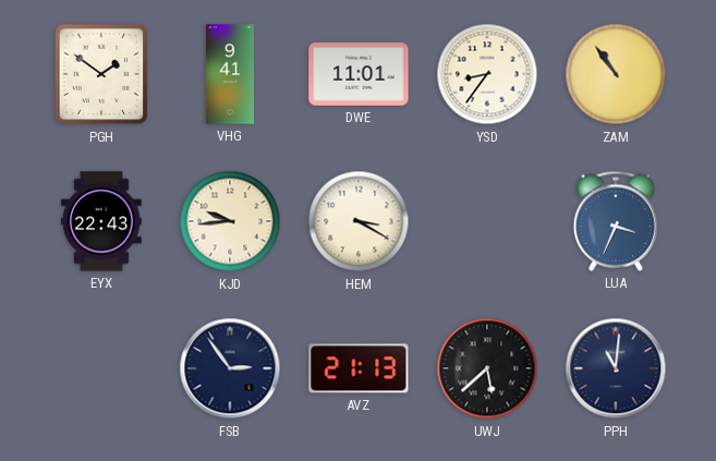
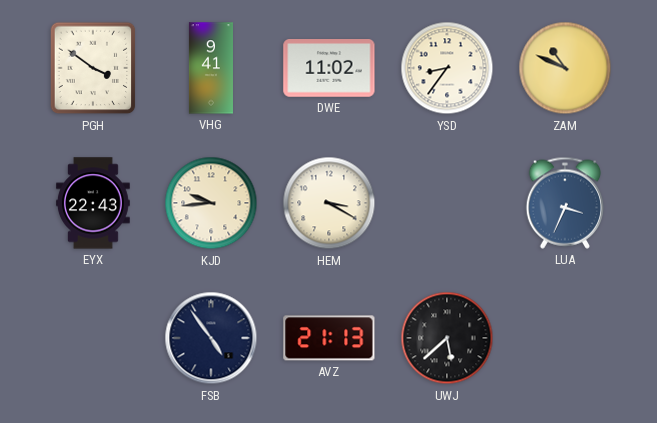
PGH: 1:51 -> 3:51
DWE: 11:01 -> 11:02
ZAM: 10:54 -> 10:49
FSB: 2:54 -> 4:54
PPH: 11:01 -> none
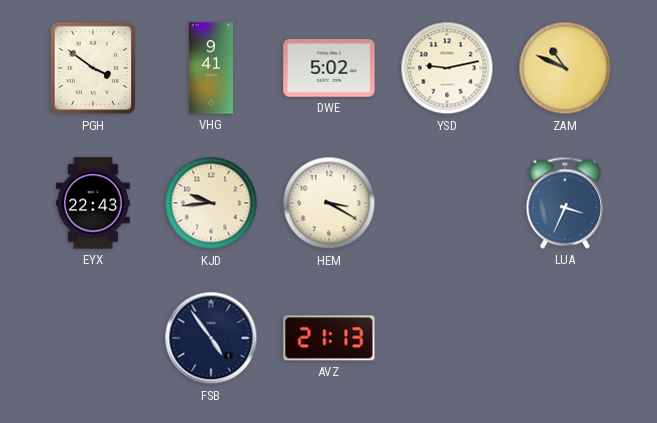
DWE: 11:02 -> 5:02
YSD: 8:36 -> 9:13
UWJ: 5:38 -> none
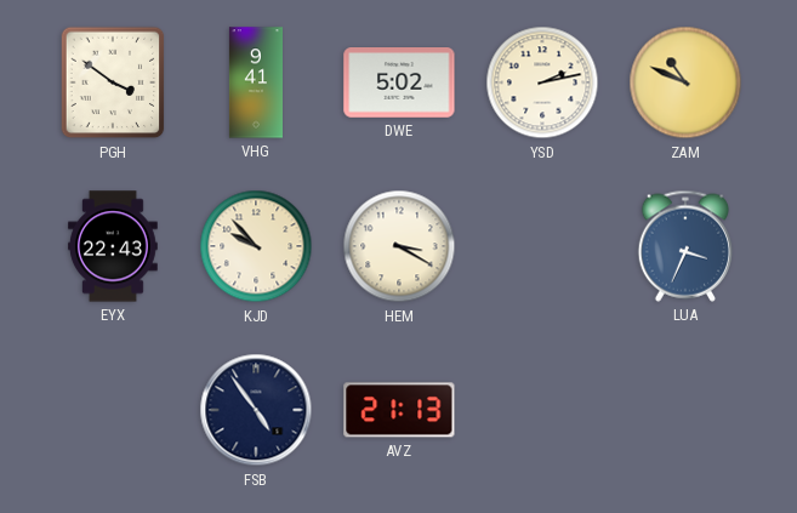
YSD: 9:13 -> 2:13
KJD: 9:44 -> 9:53
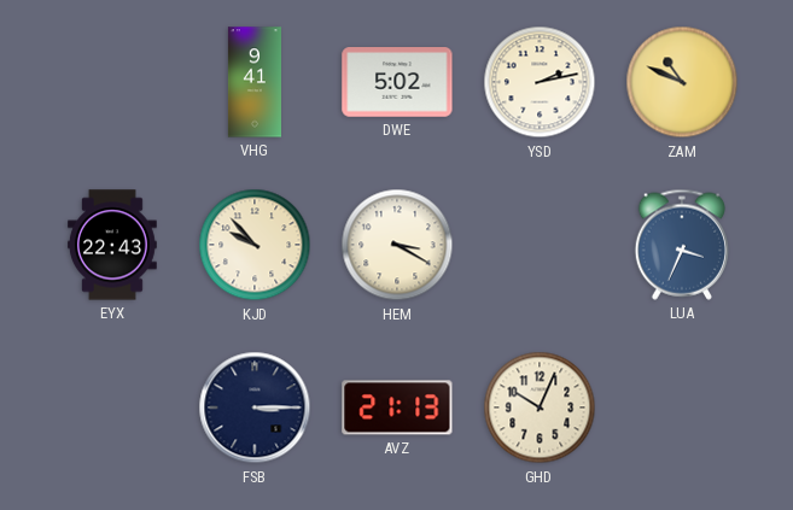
PGH: 3:51 -> none
FSB: 4:54 -> 3:15
GHD: none -> 10:04
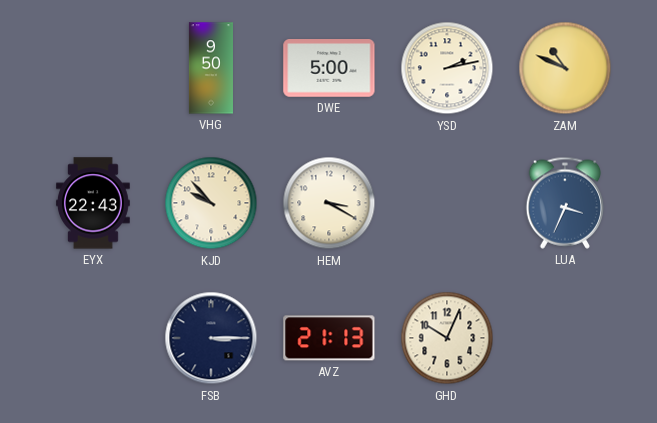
VHG: 9:41 -> 9:50
DWE: 5:02 -> 5:00
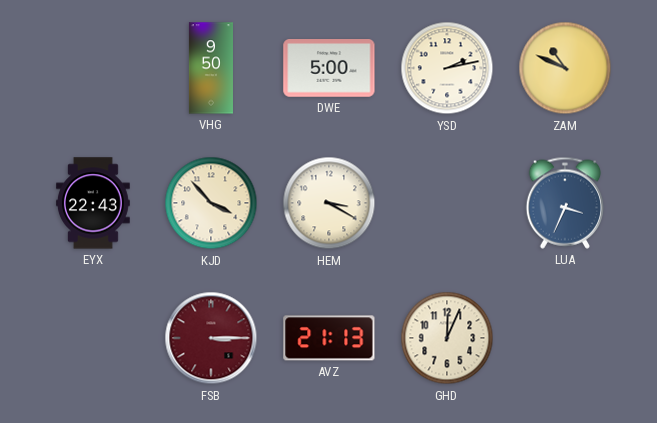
KJD: 9:53 -> 3:53
FSB dial: navy -> burgundy
GHD: 10:04 -> 12:04
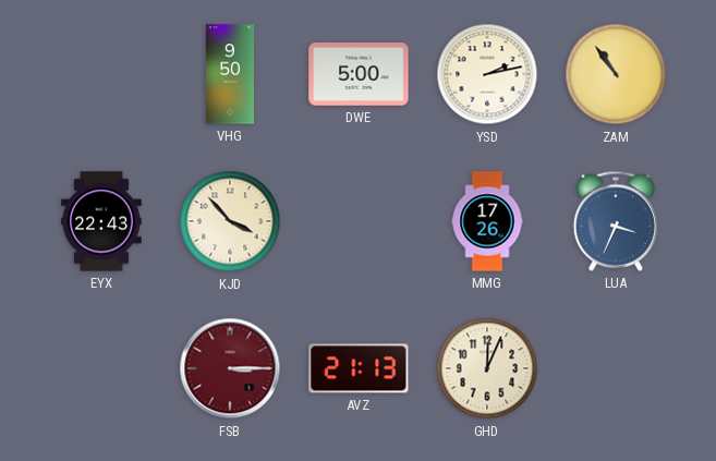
ZAM: 10:49 -> 10:54
HEM: 3:20 -> none
MMG: none -> 17:26
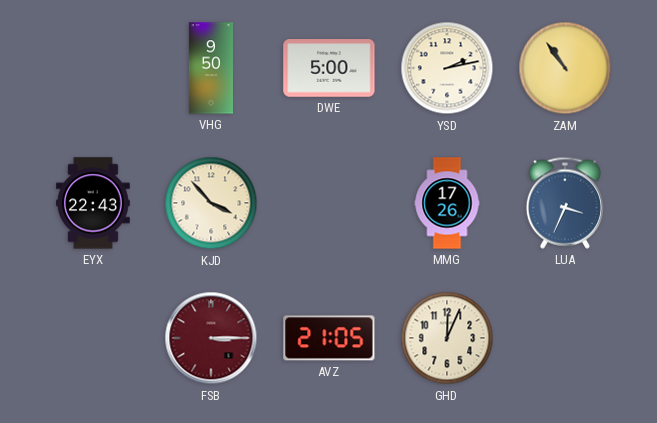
AVZ: 21:13 -> 21:05
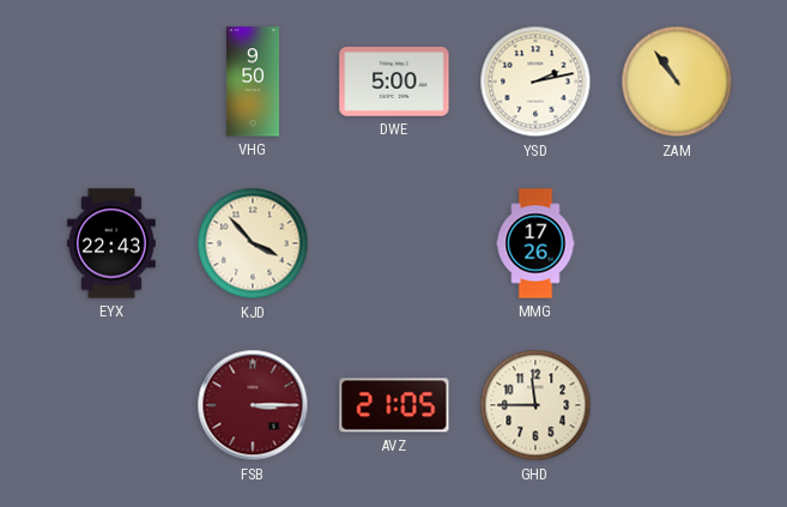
LUA: 3:34 -> none
GHD: 12:04 -> 11:45
